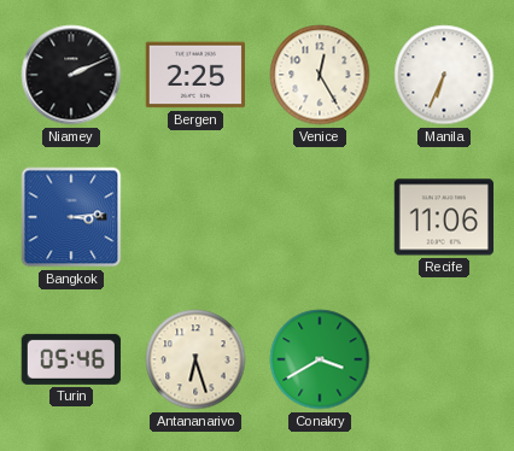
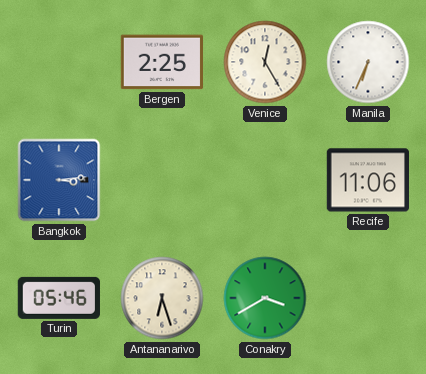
Niamey: 2:11 -> none
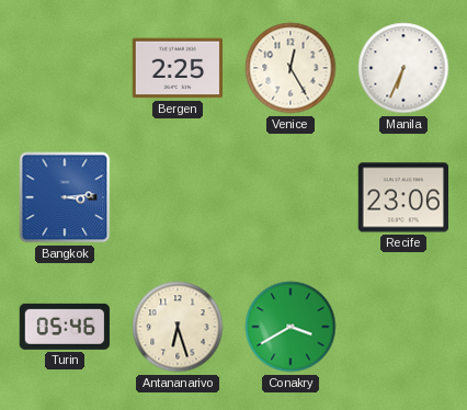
Recife: 11:06 -> 23:06
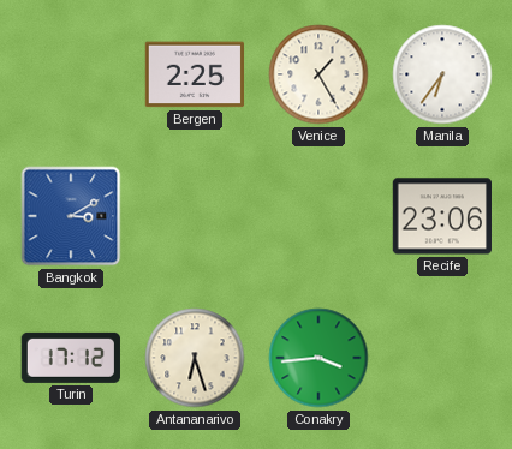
Venice: 12:25 -> 1:25
Manila: 6:34 -> 6:36
Bangkok: 3:14 -> 3:10
Turin: 05:46 -> 17:12
Conakry: 3:40 -> 3:44
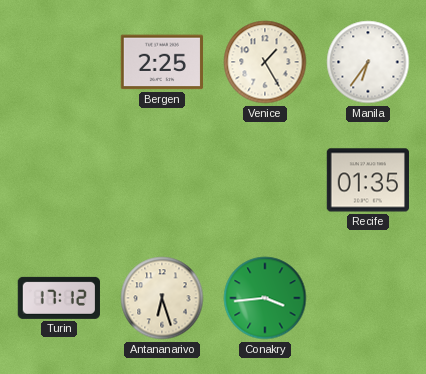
Bangkok: 3:10 -> none
Recife: 23:06 -> 01:35
